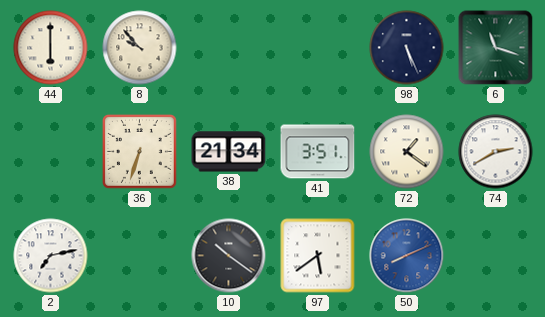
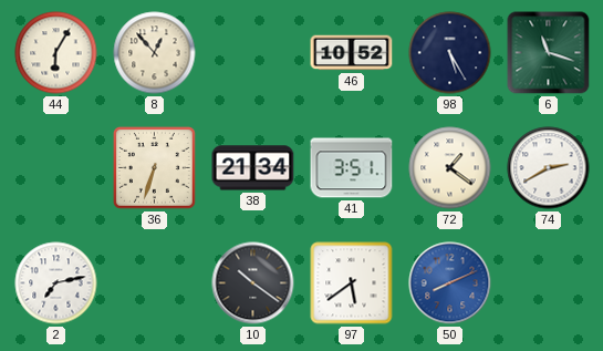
44: 6:00 -> 6:05
8: 9:53 -> 12:53
46: none -> 10:52
98: 5:26 -> 5:25
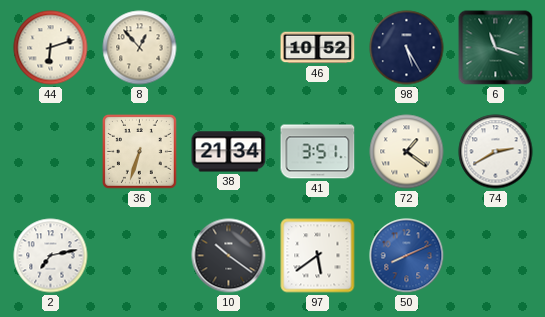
44: 6:05 -> 6:12
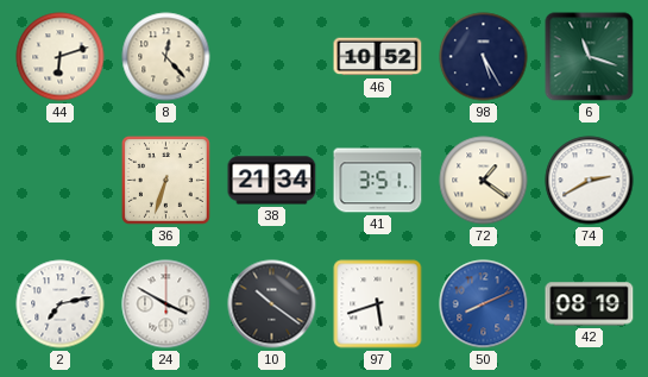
8: 12:53 -> 12:23
24: none -> 3:50
97: 5:39 -> 5:42
42: none -> 08:19
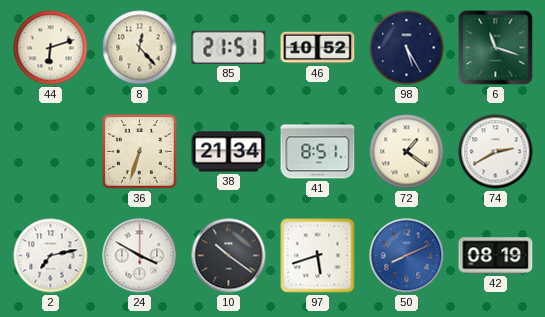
85: none -> 21:51
41: 3:51 -> 8:51
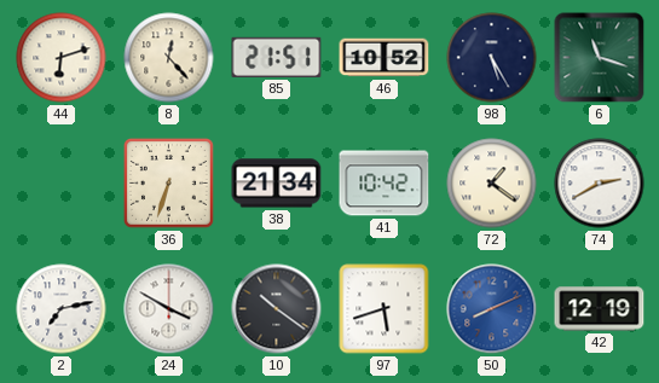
41: 8:51 -> 10:42
42: 08:19 -> 12:19
